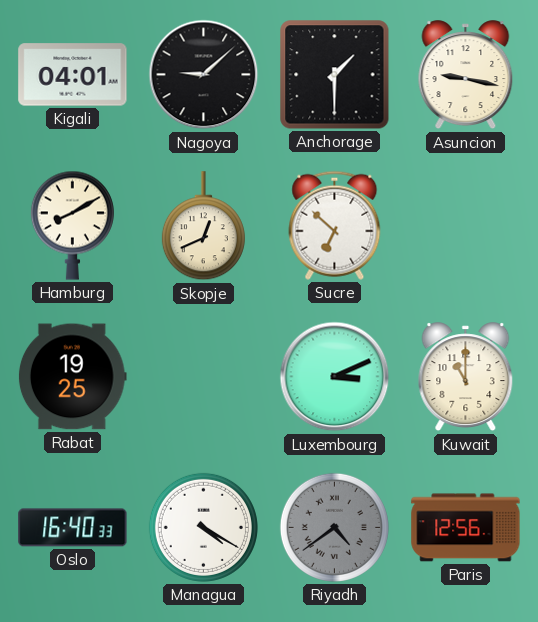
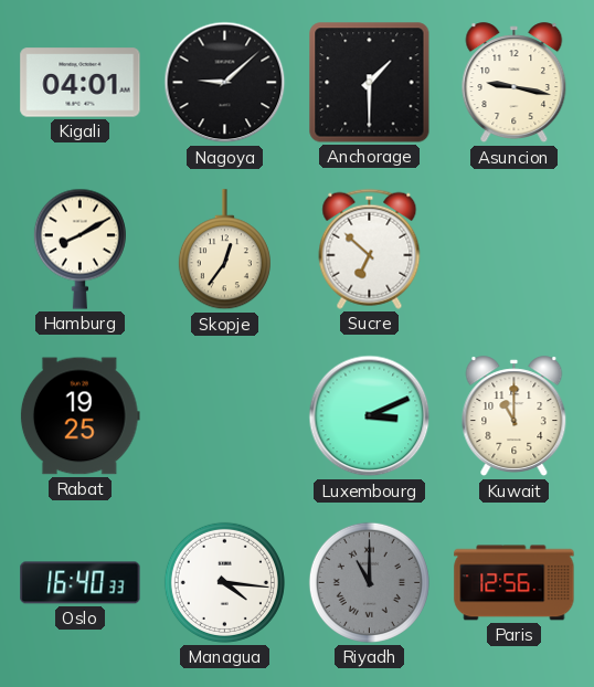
Skopje: 12:41 -> 12:36
Managua: 4:20 -> 4:16
Riyadh: 4:39 -> 11:00
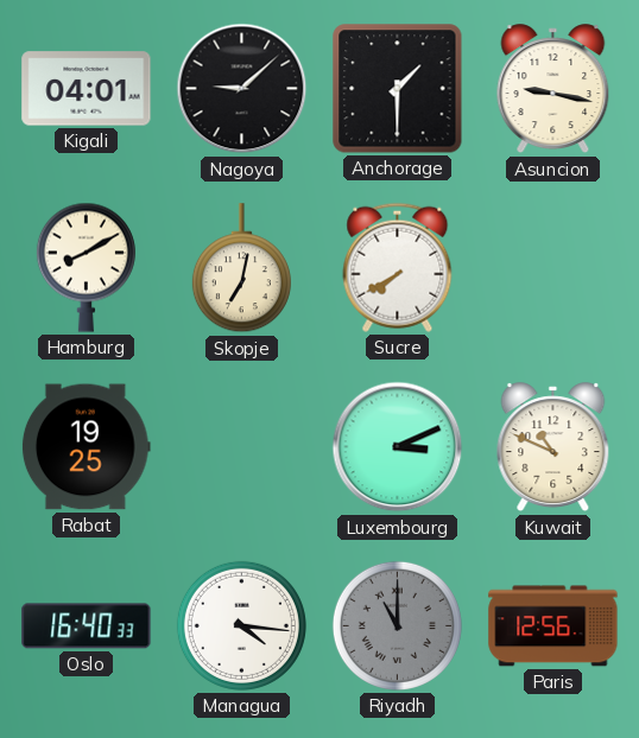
Skopje: 12:36 -> 7:02
Sucre: 6:52 -> 7:40
Kuwait: 11:00 -> 10:49
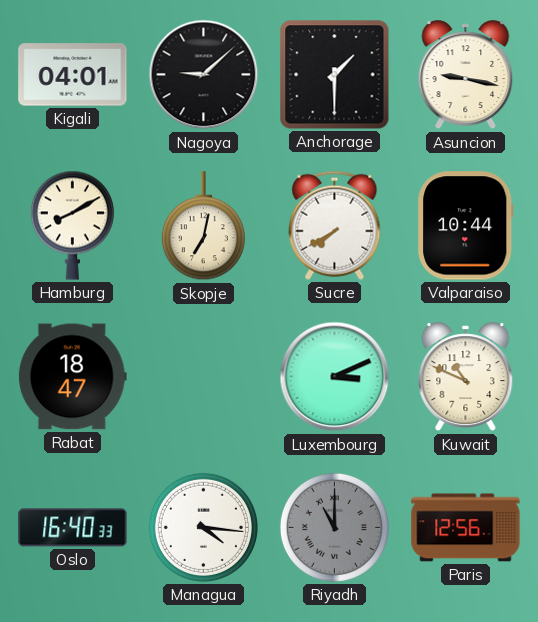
Valparaiso: none -> 10:44
Rabat: 19:25 -> 18:47
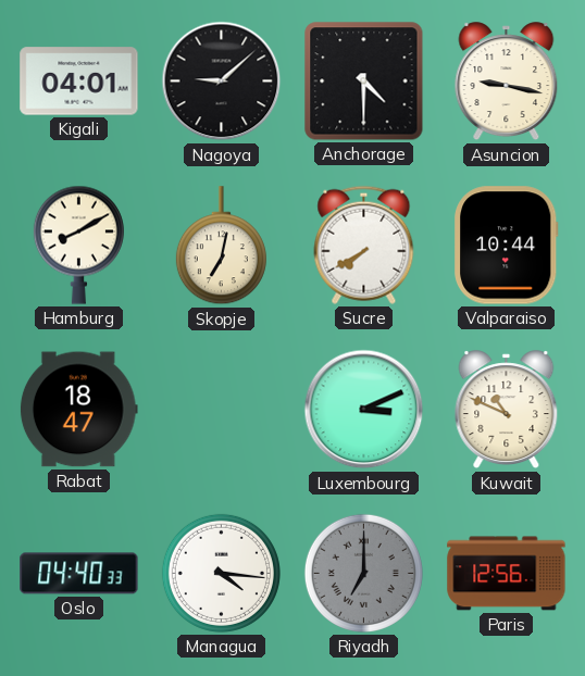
Anchorage: 1:30 -> 4:30
Oslo: 16:40 -> 04:40
Riyadh: 11:00 -> 7:00
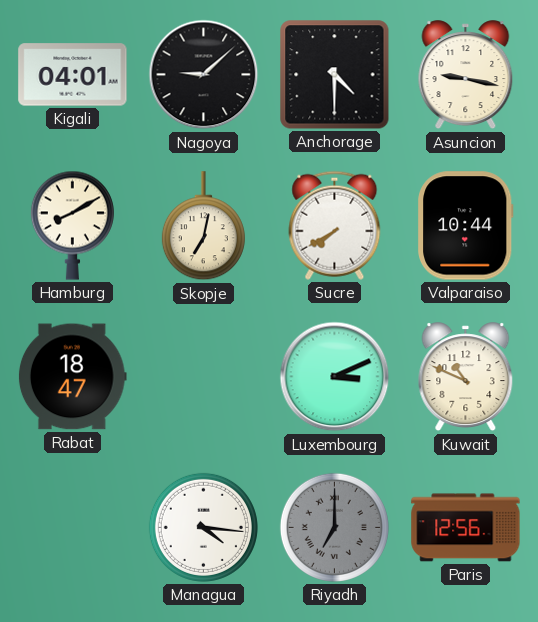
Oslo: 04:40 -> none
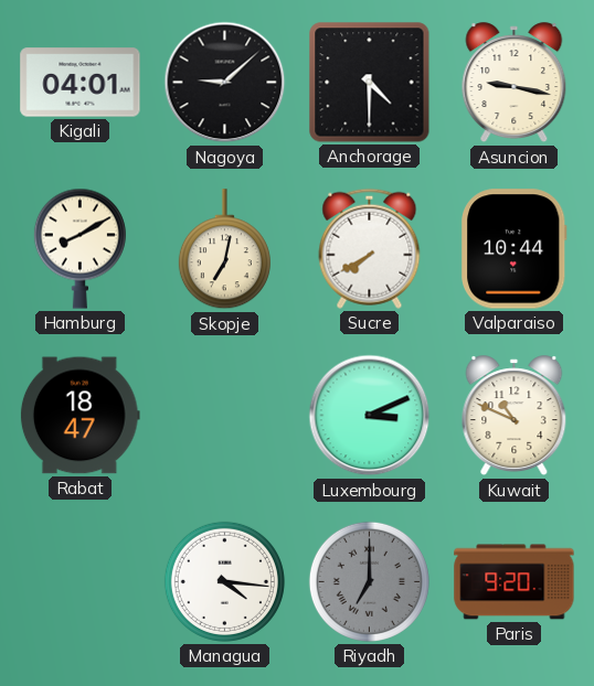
Paris: 12:56 -> 9:20
